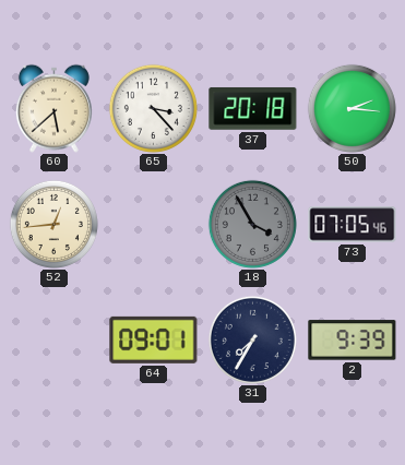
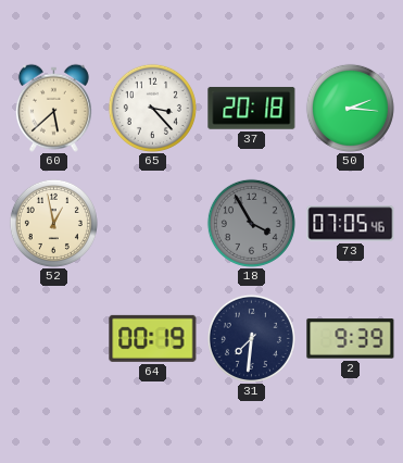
52: 12:44 -> 12:58
64: 09:01 -> 00:19
31: 7:35 -> 7:31
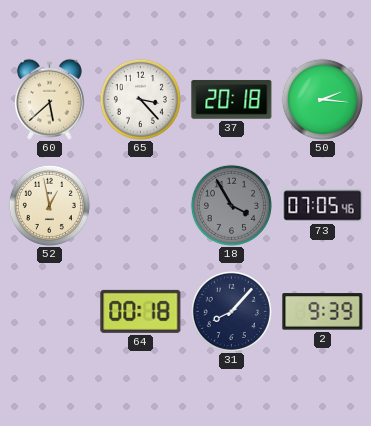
64: 00:19 -> 00:18
31: 7:31 -> 8:07
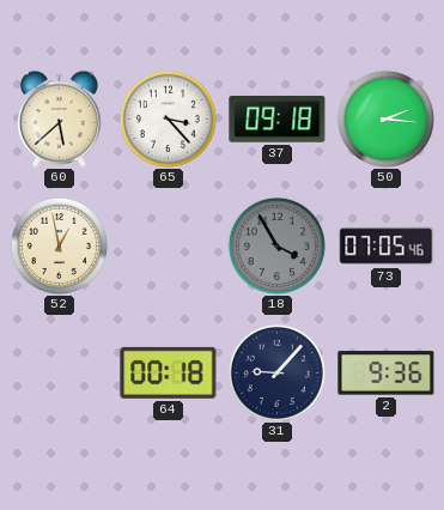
37: 20:18 -> 09:18
31: 8:07 -> 9:07
2: 9:39 -> 9:36
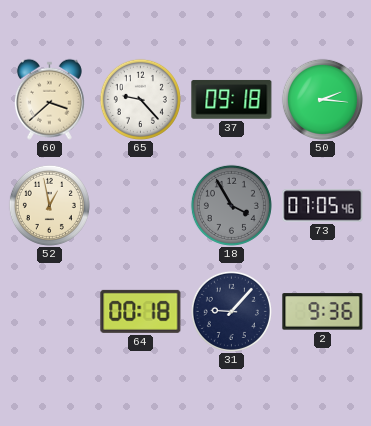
60: 5:38 -> 3:38
65: 3:23 -> 9:23
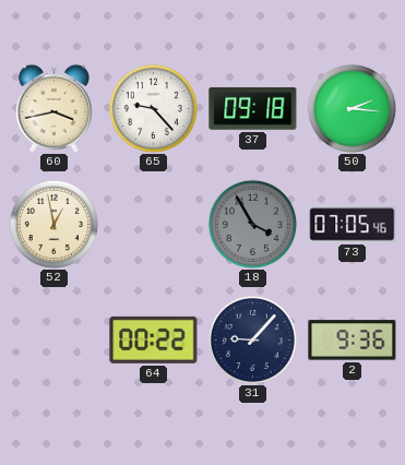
60: 3:38 -> 3:43
64: 00:18 -> 00:22
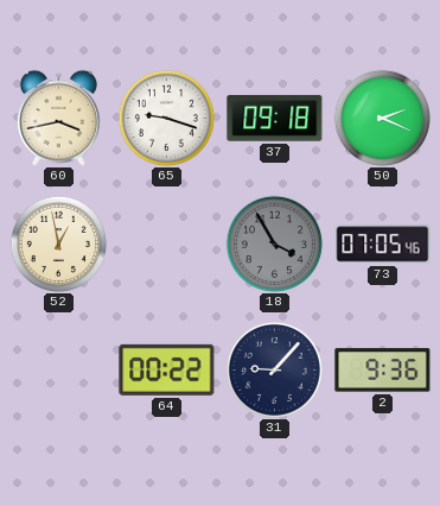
65: 9:23 -> 9:18
50: 2:16 -> 2:19
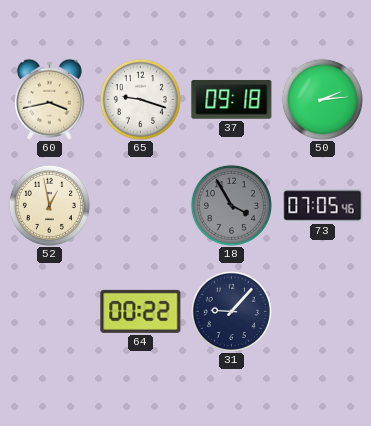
50: 2:19 -> 2:14
2: 9:36 -> none
